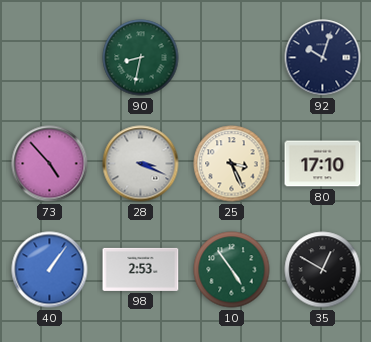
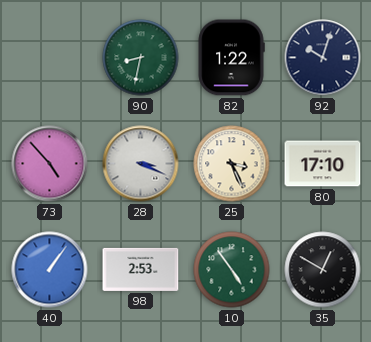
82: none -> 1:22
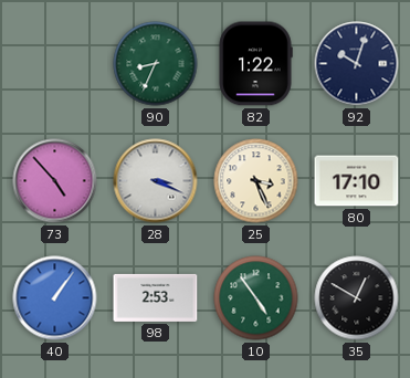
90: 8:32 -> 8:34
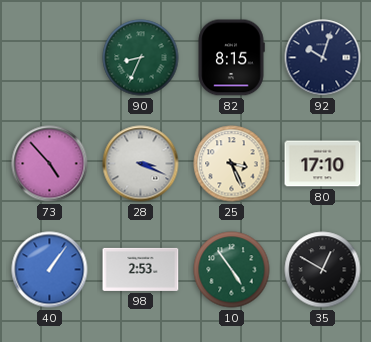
82: 1:22 -> 8:15
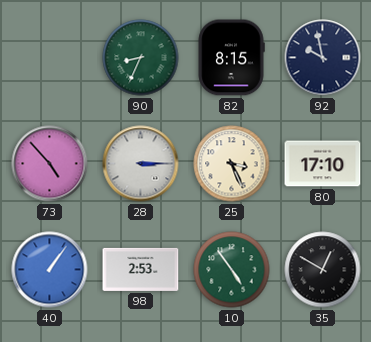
92: 10:03 -> 9:58
28: 3:19 -> 3:15
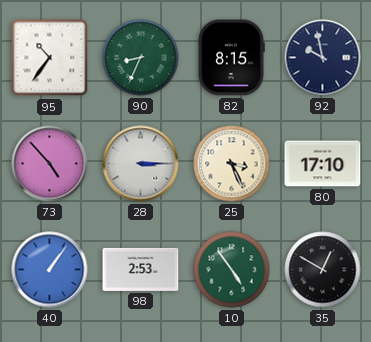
95: none -> 10:36
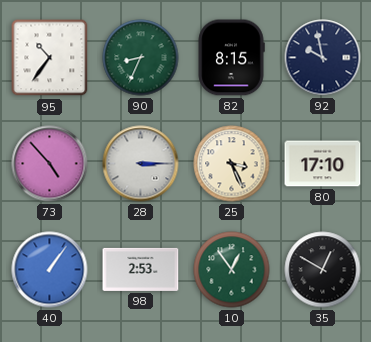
10: 4:54 -> 12:54
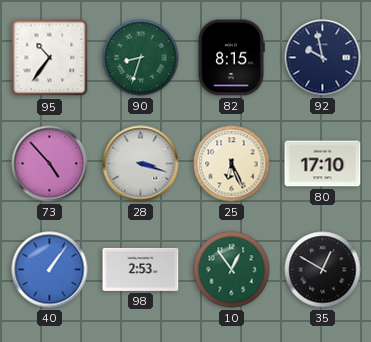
90: 8:34 -> 8:33
28: 3:15 -> 3:18
25: 3:26 -> 6:26
